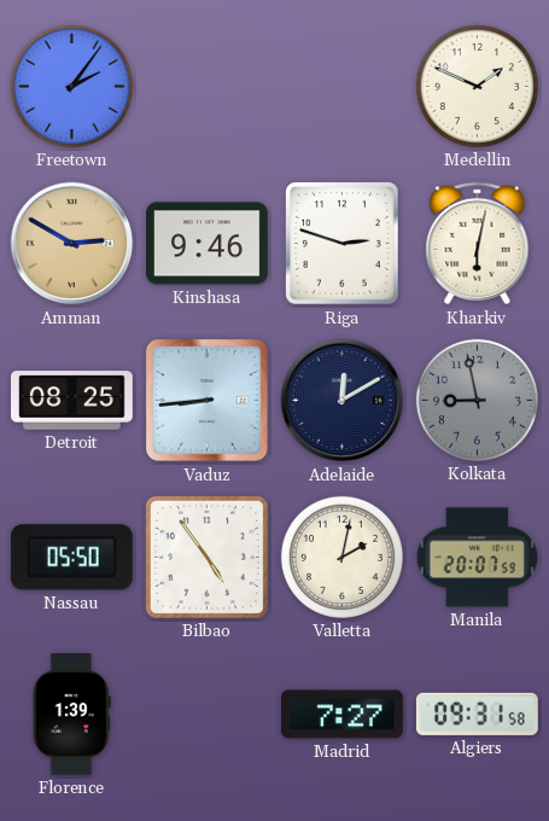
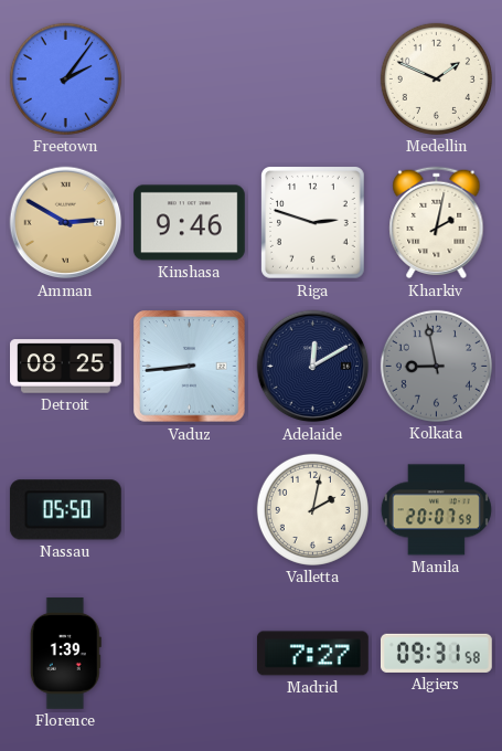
Kharkiv: 6:02 -> 2:02
Bilbao: 4:54 -> none
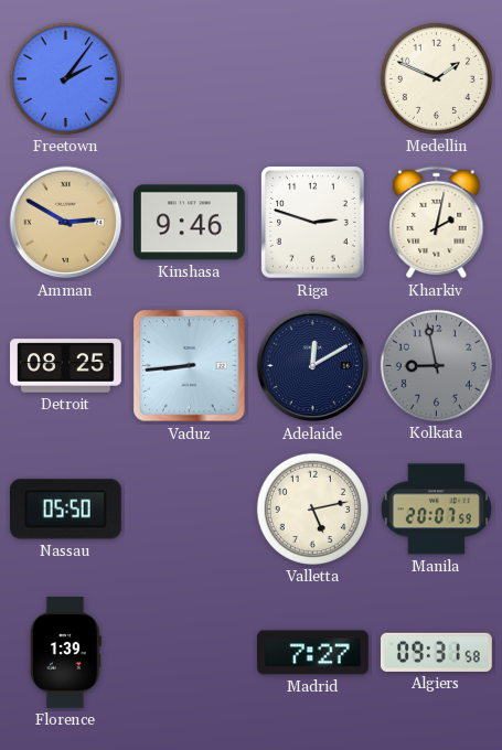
Valletta: 2:02 -> 5:13
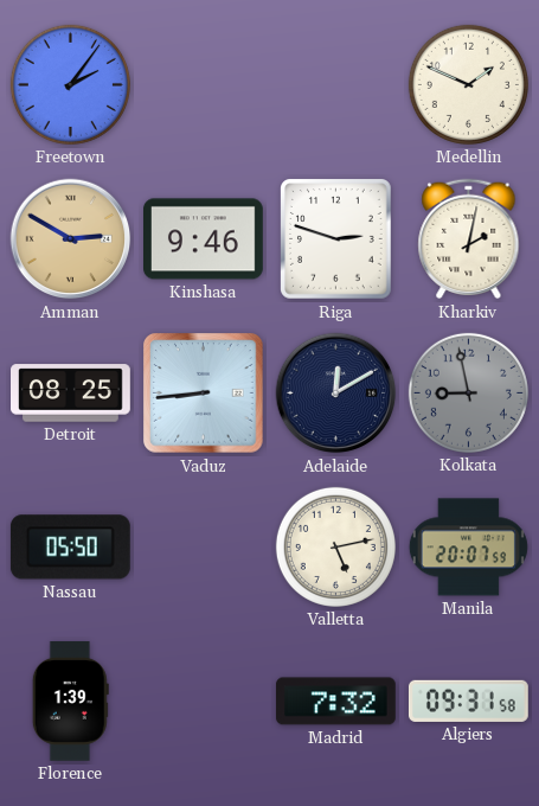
Madrid: 7:27 -> 7:32
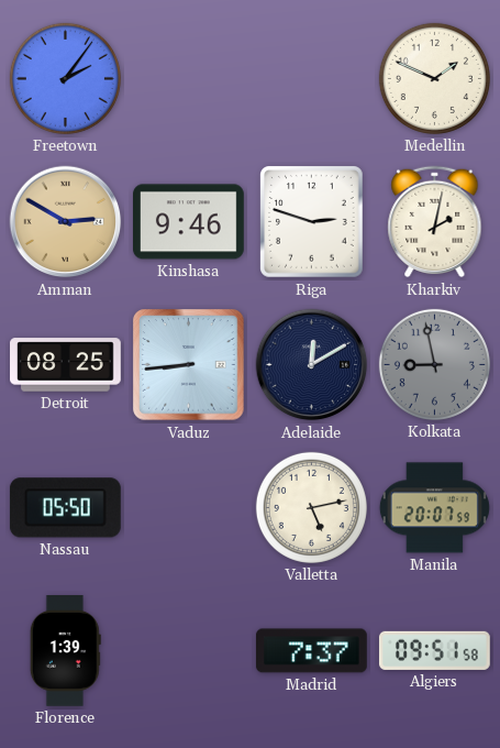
Madrid: 7:32 -> 7:37
Algiers: 09:31 -> 09:51
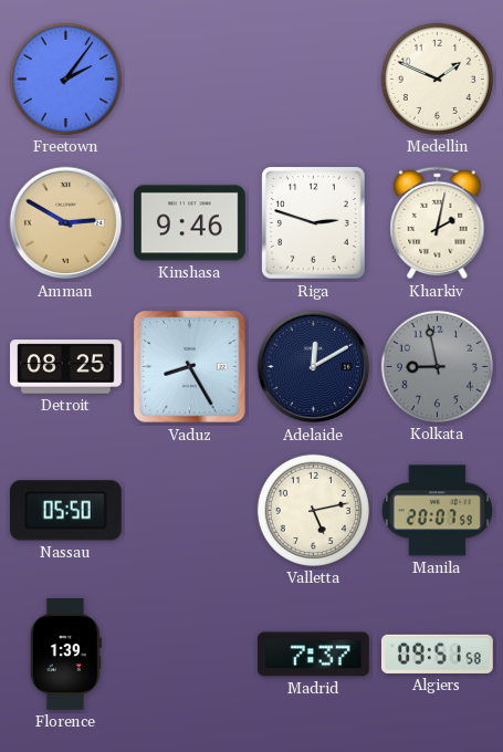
Vaduz: 8:44 -> 8:25
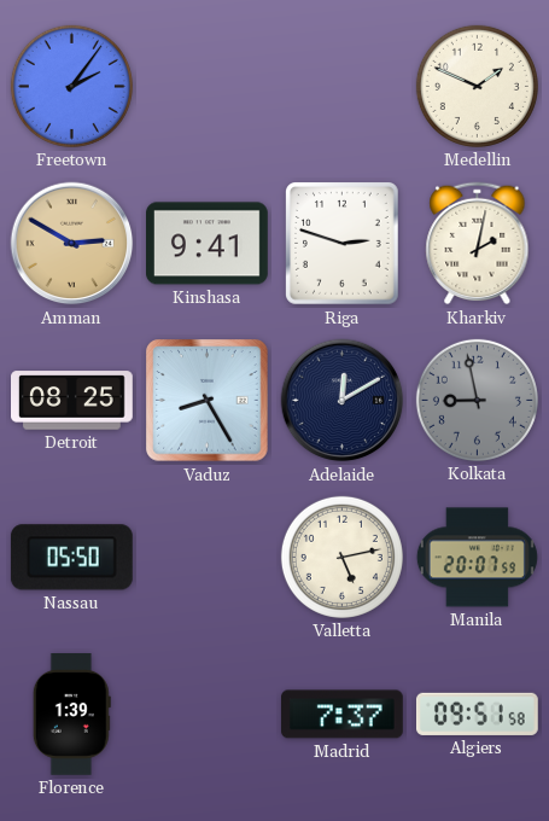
Kinshasa: 9:46 -> 9:41
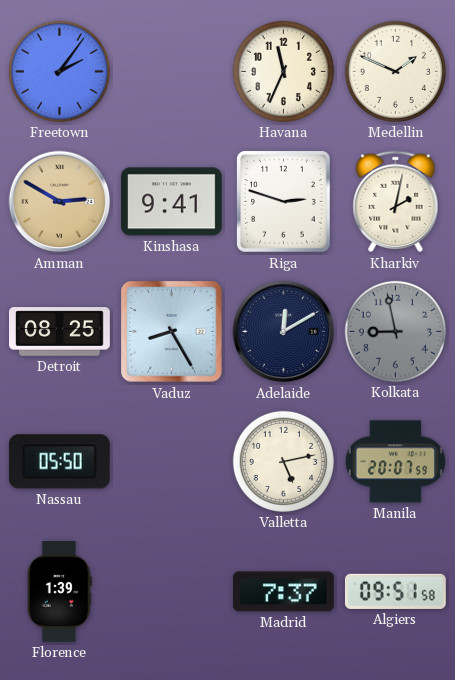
Havana: none -> 11:34
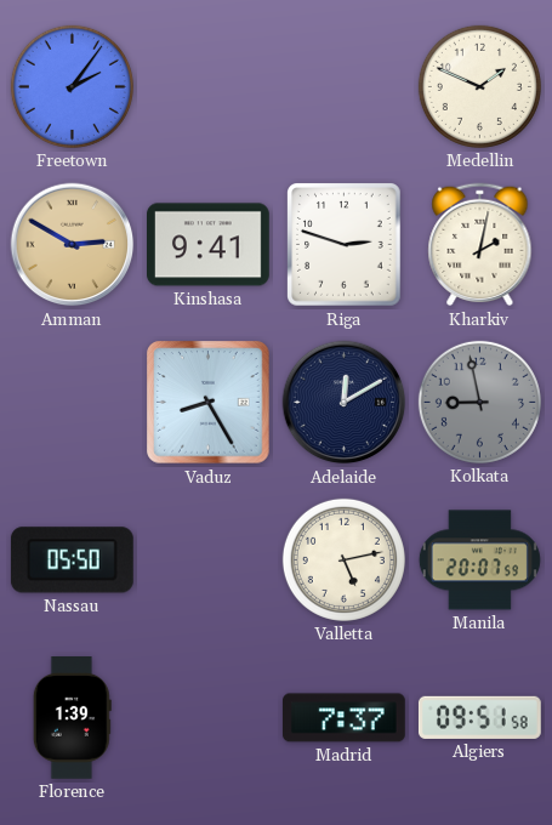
Havana: 11:34 -> none
Detroit: 08:25 -> none
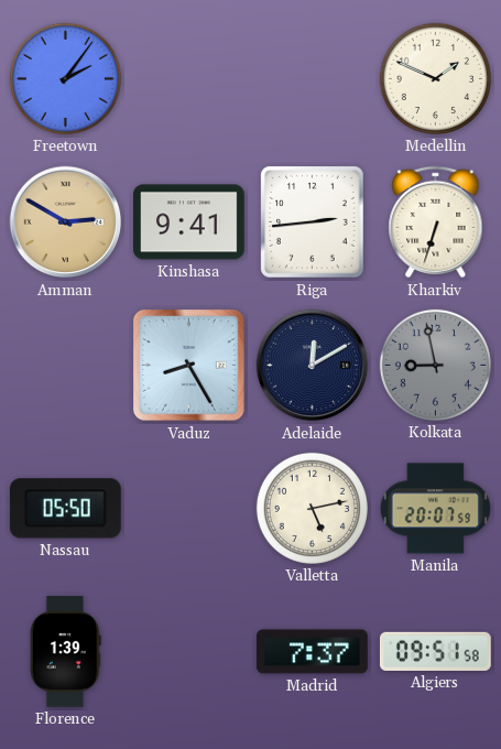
Riga: 2:48 -> 2:44
Kharkiv: 2:02 -> 6:33
